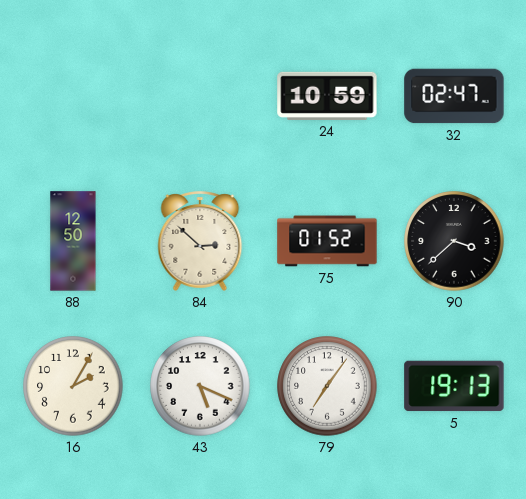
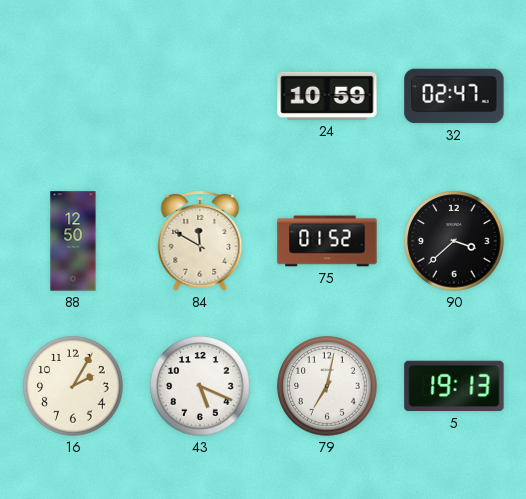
84: 2:52 -> 11:50
79: 7:06 -> 7:02
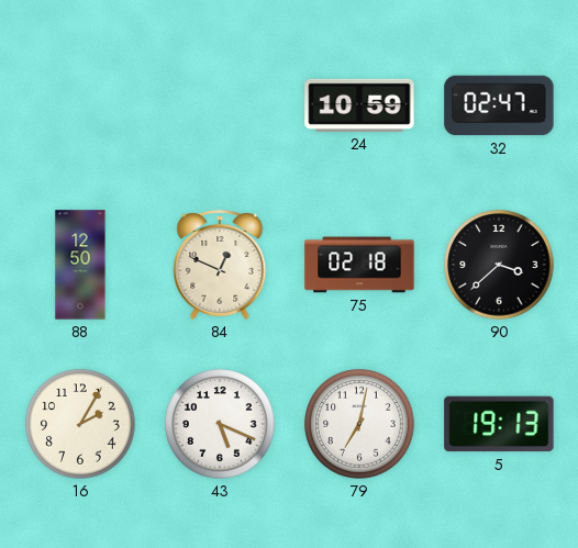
84: 11:50 -> 12:49
75: 01:52 -> 02:18
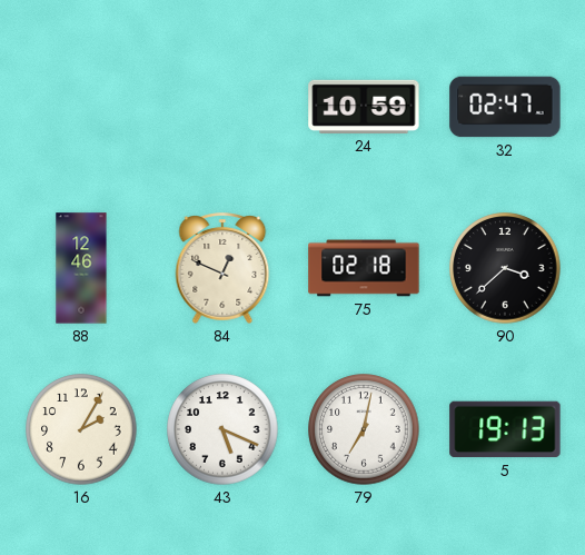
88: 12:50 -> 12:46
